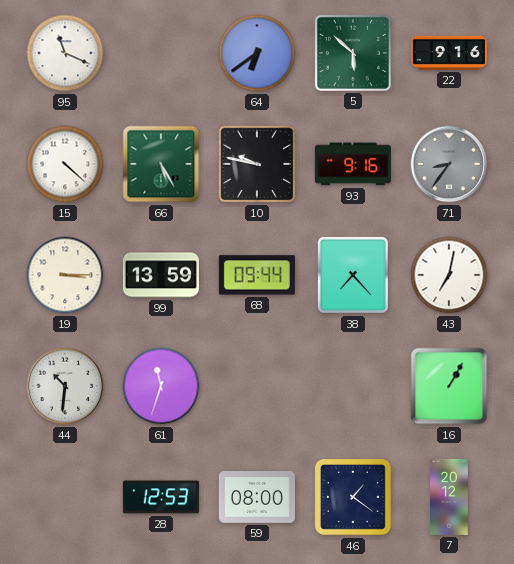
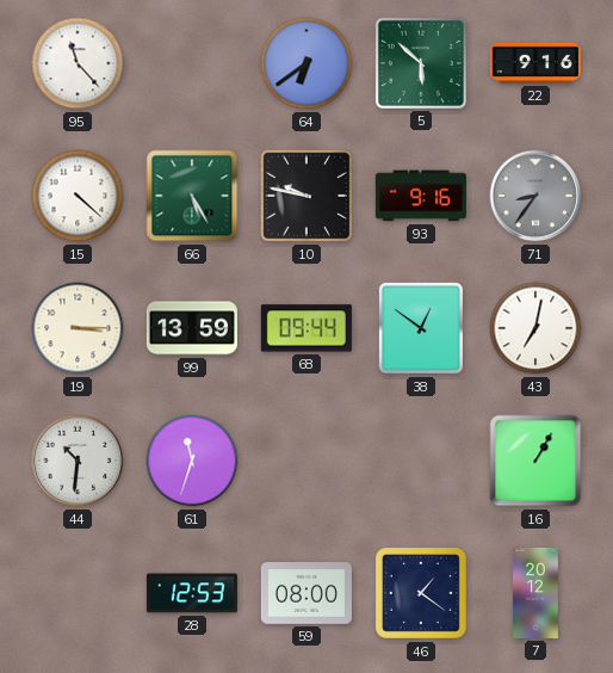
95: 11:19 -> 11:23
38: 7:23 -> 12:51
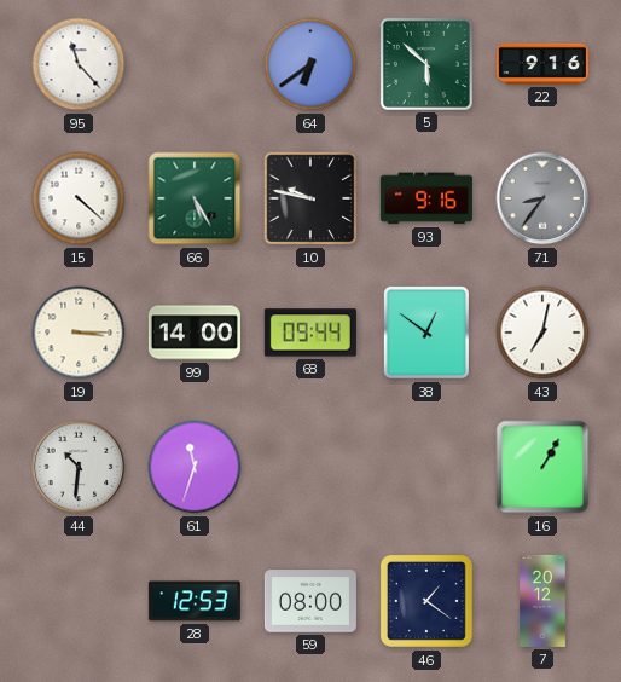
99: 13:59 -> 14:00
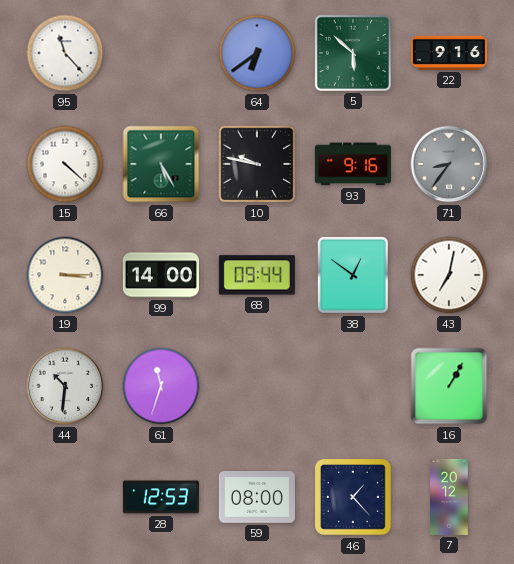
46: 1:21 -> 1:23
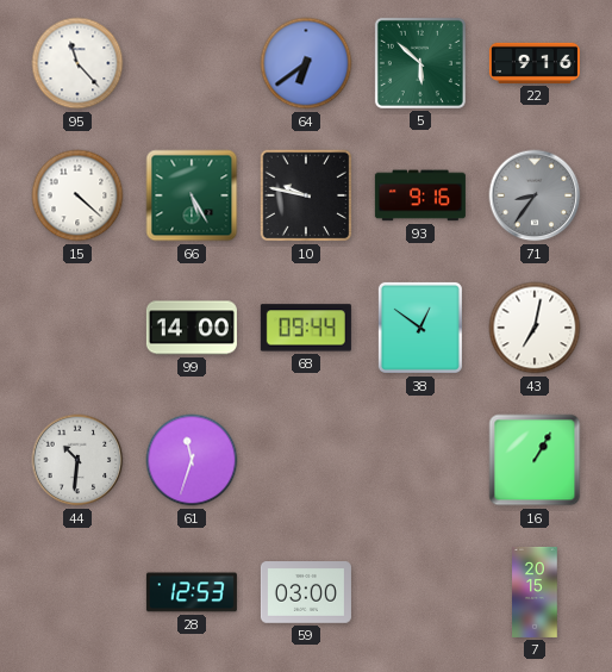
19: 3:15 -> none
59: 08:00 -> 03:00
46: 1:23 -> none
7: 20:12 -> 20:15
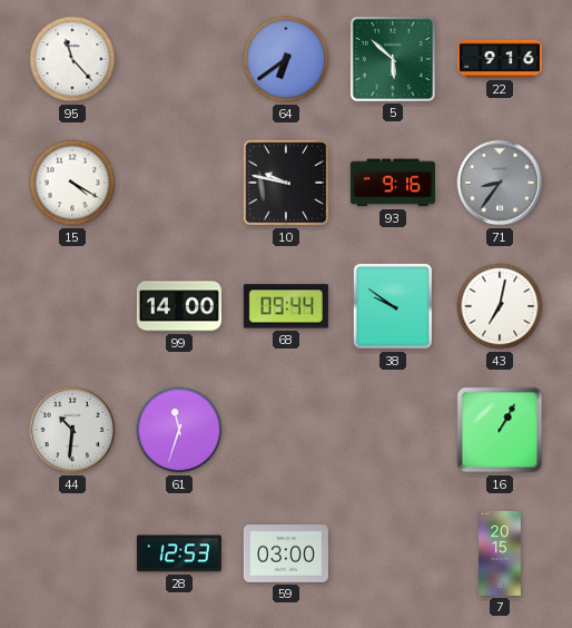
15: 4:22 -> 4:20
66: 5:25 -> none
38: 12:51 -> 9:51
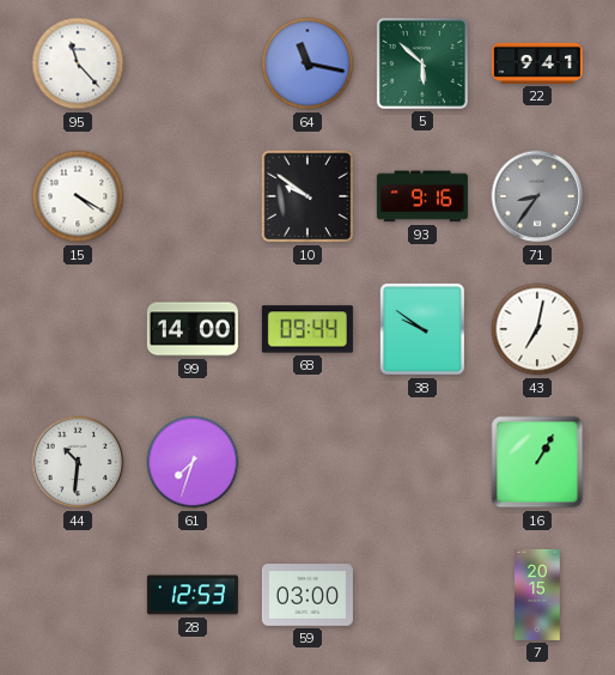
64: 6:39 -> 11:17
22: 9:16 -> 9:41
10: 9:47 -> 9:51
61: 11:33 -> 7:33
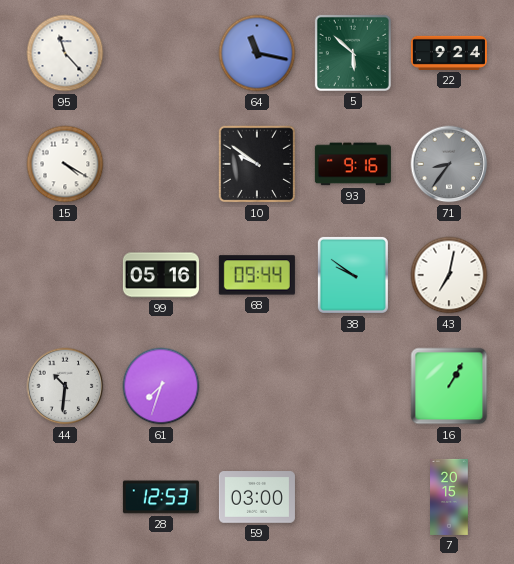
22: 9:41 -> 9:24
99: 14:00 -> 05:16
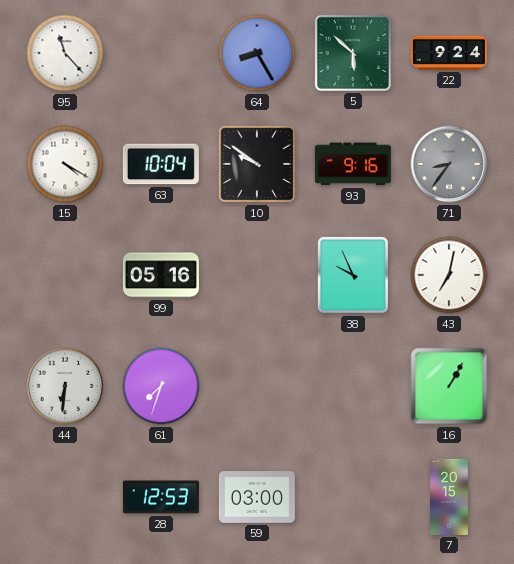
64: 11:17 -> 8:25
63: none -> 10:04
68: 09:44 -> none
38: 9:51 -> 9:56
44: 10:31 -> 6:31
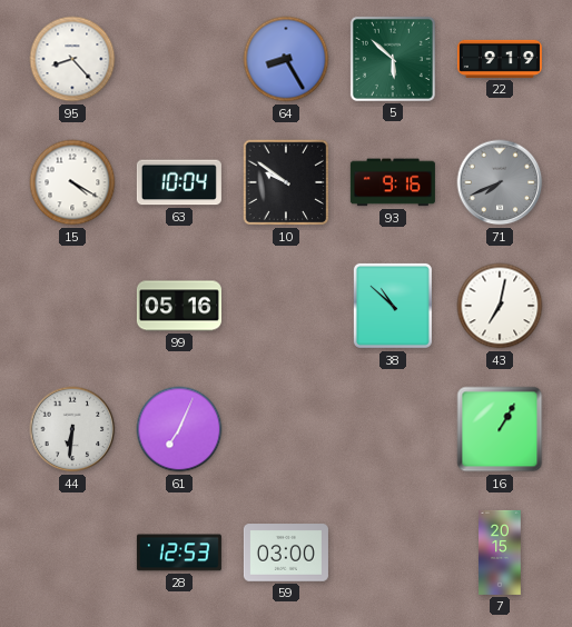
95: 11:23 -> 8:23
22: 9:24 -> 9:19
71: 8:36 -> 7:41
38: 9:56 -> 10:52
61: 7:33 -> 7:04
